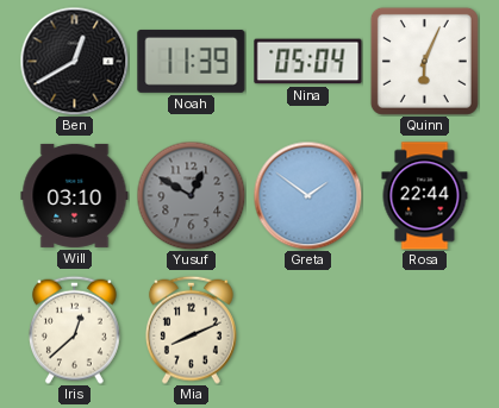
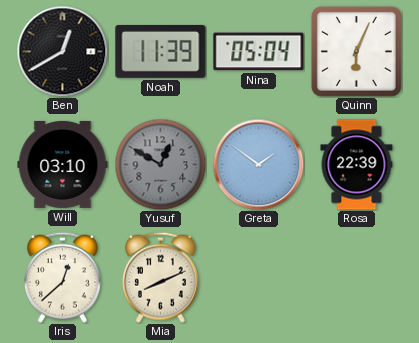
Rosa: 22:44 -> 22:39
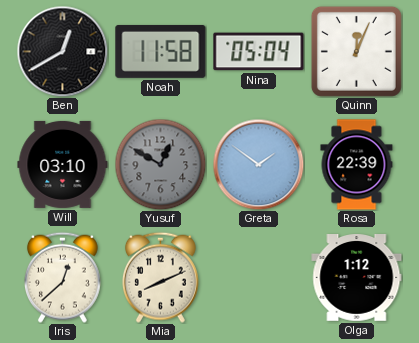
Noah: 11:39 -> 11:58
Quinn: 6:04 -> 12:04
Olga: none -> 1:12
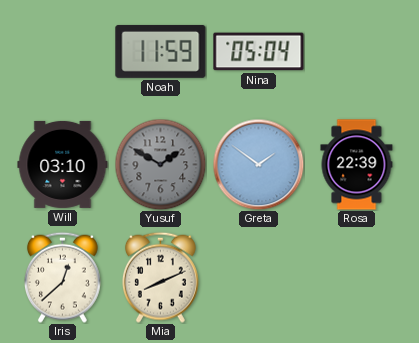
Ben: 12:40 -> none
Noah: 11:58 -> 11:59
Quinn: 12:04 -> none
Yusuf: 12:50 -> 1:50
Olga: 1:12 -> none
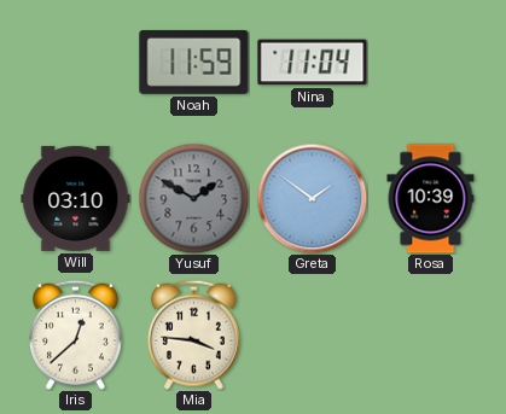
Nina: 05:04 -> 11:04
Rosa: 22:39 -> 10:39
Mia: 8:11 -> 3:46
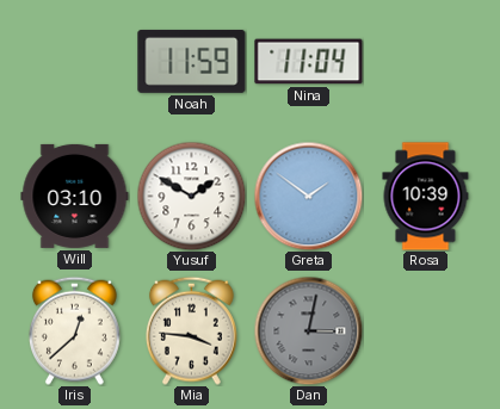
Yusuf dial: grey -> white
Dan: none -> 3:02
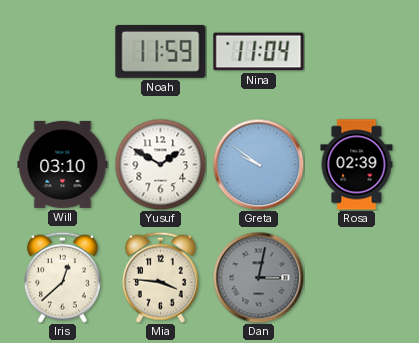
Greta: 1:51 -> 9:51
Rosa: 10:39 -> 02:39
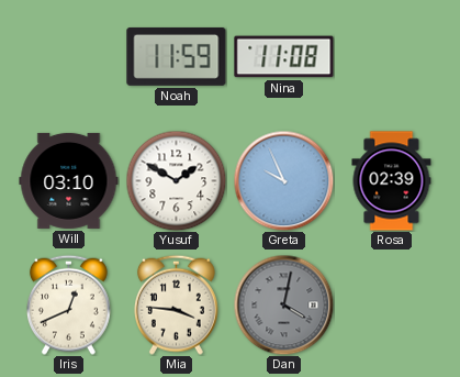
Nina: 11:04 -> 11:08
Greta: 9:51 -> 9:56
Iris: 12:38 -> 12:41
Dan: 3:02 -> 4:02
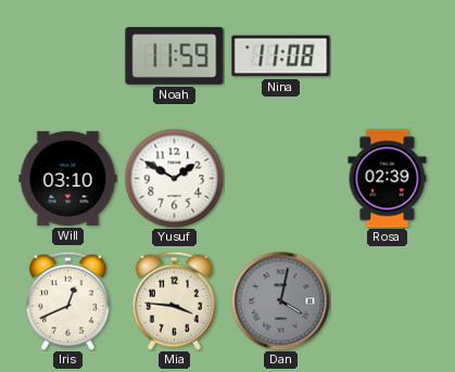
Greta: 9:56 -> none
